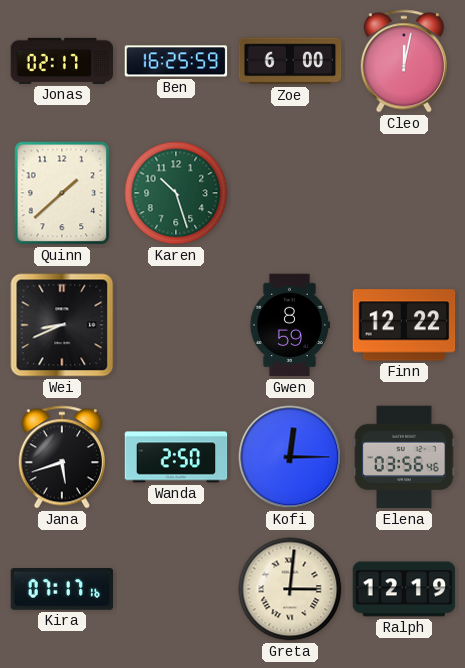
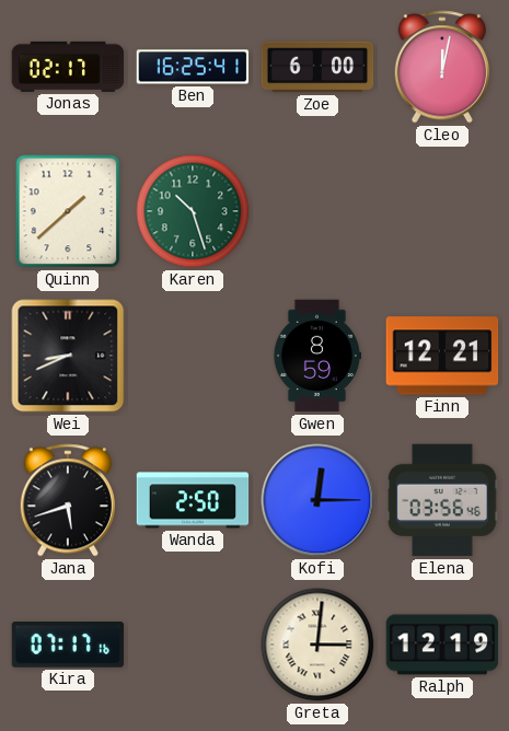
Ben: 16:25:59 -> 16:25:41
Finn: 12:22 -> 12:21
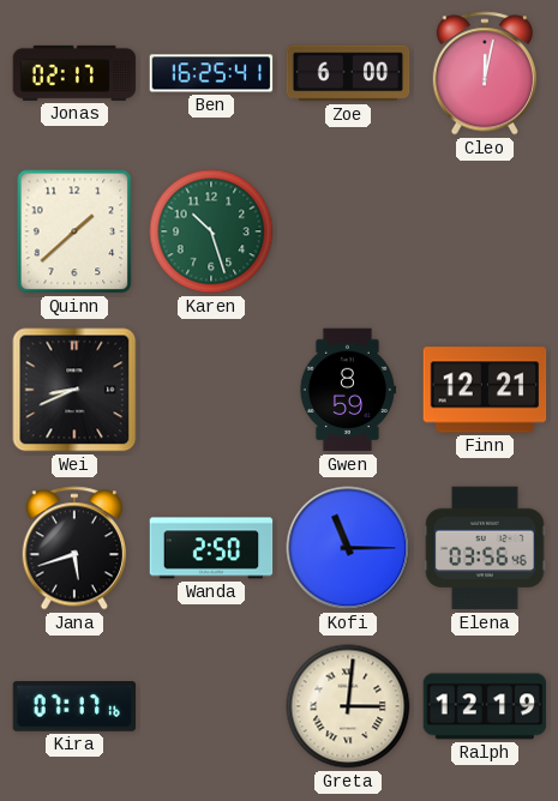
Kofi: 12:15 -> 11:15
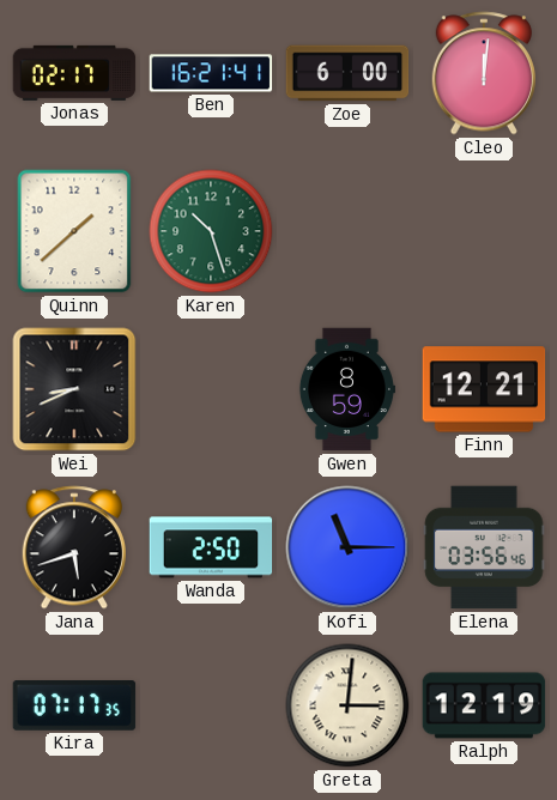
Ben: 16:25 -> 16:21
Cleo: 12:02 -> 12:01
Kira: 07:17:16 -> 07:17:35
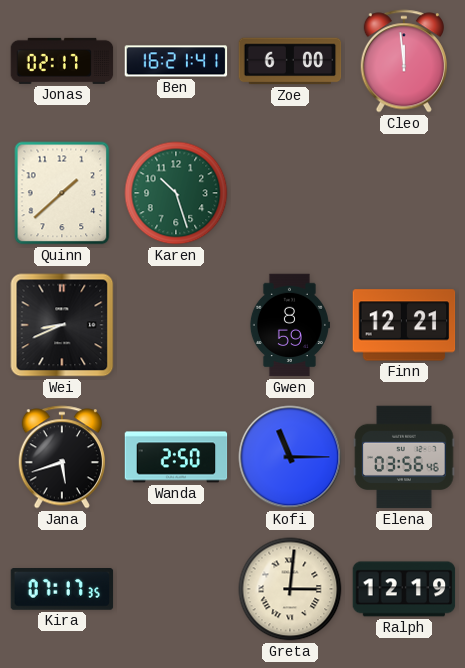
Cleo: 12:01 -> 11:59
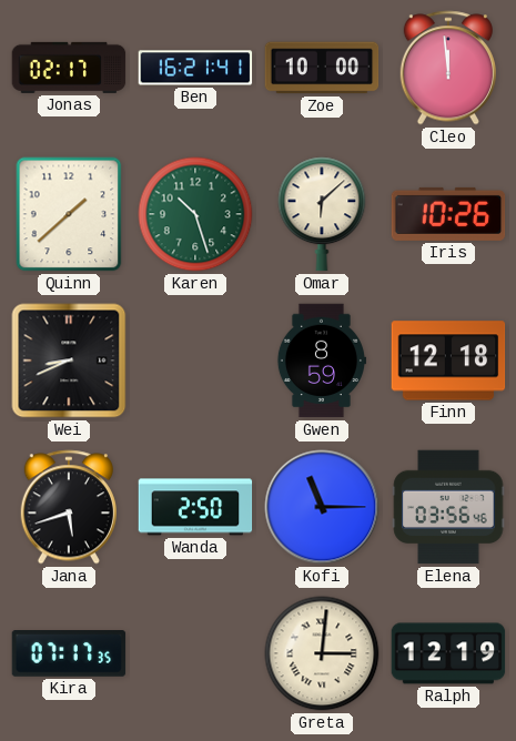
Zoe: 6:00 -> 10:00
Omar: none -> 6:08
Iris: none -> 10:26
Finn: 12:21 -> 12:18
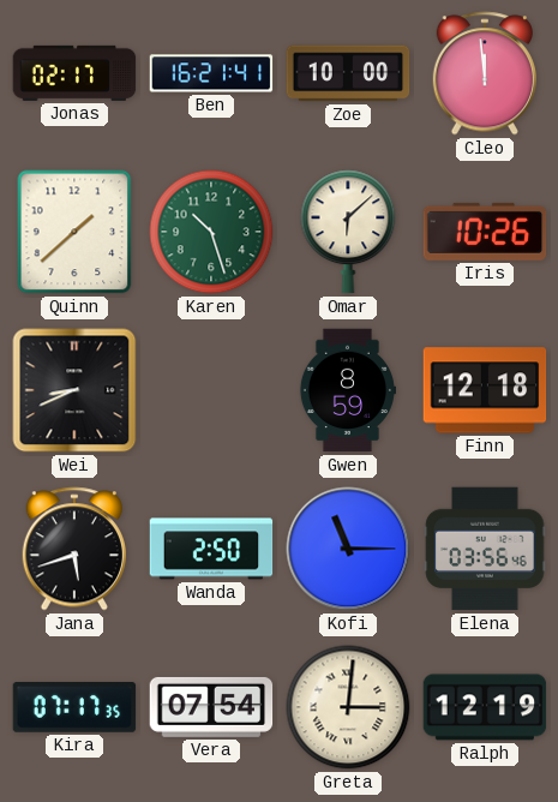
Vera: none -> 07:54
